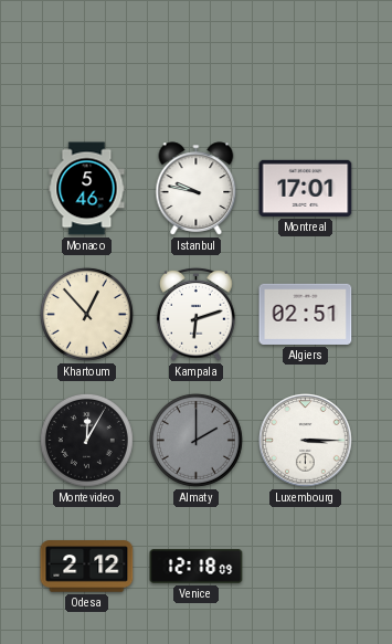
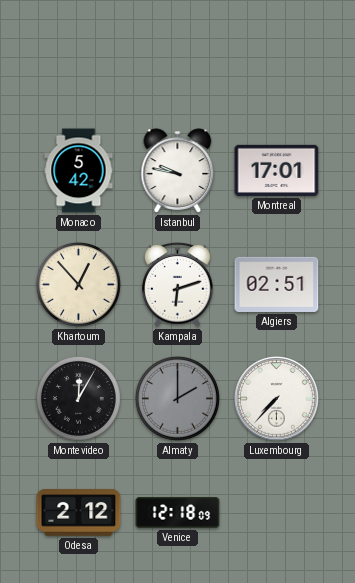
Monaco: 5:46 -> 5:42
Luxembourg: 3:15 -> 7:37
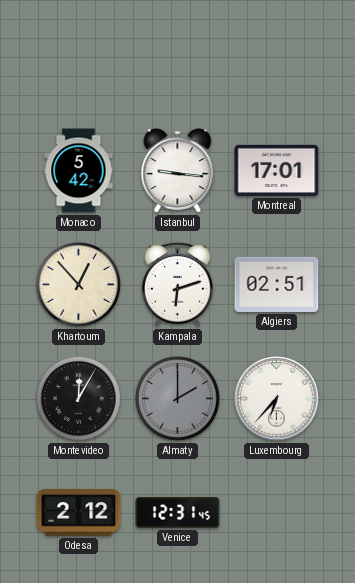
Istanbul: 9:47 -> 9:16
Luxembourg: 7:37 -> 6:37
Venice: 12:18 -> 12:31
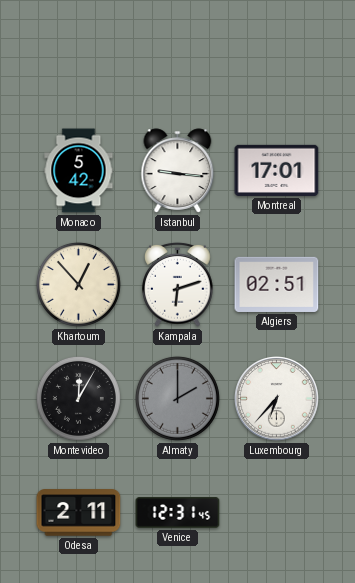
Odesa: 2:12 -> 2:11
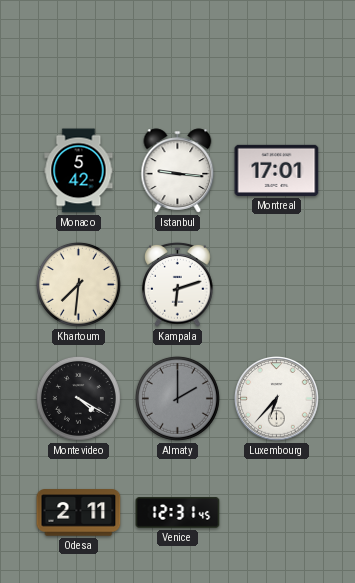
Khartoum: 12:53 -> 7:31
Algiers: 02:51 -> none
Montevideo: 12:05 -> 4:20
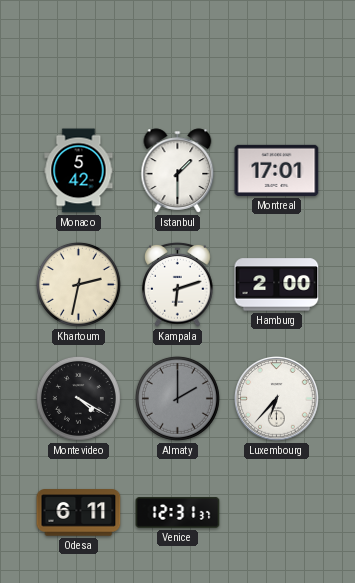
Istanbul: 9:16 -> 1:30
Khartoum: 7:31 -> 2:32
Hamburg: none -> 2:00
Odesa: 2:11 -> 6:11
Venice: 12:31:45 -> 12:31:37
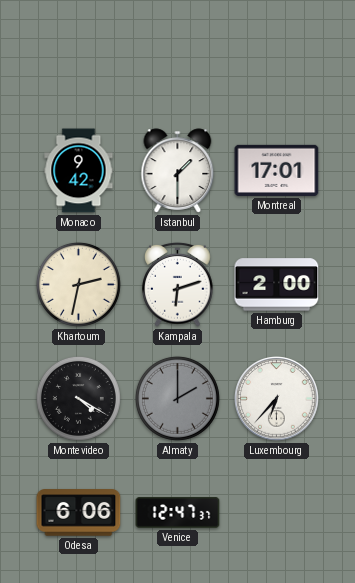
Monaco: 5:42 -> 9:42
Odesa: 6:11 -> 6:06
Venice: 12:31 -> 12:47
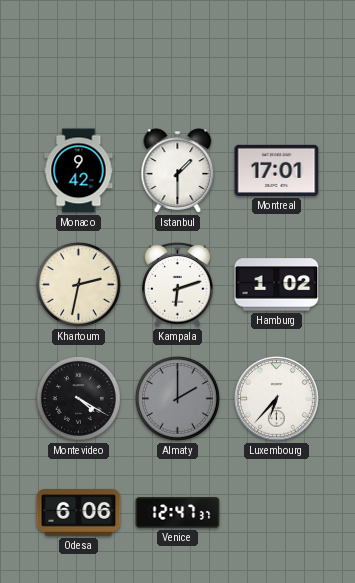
Hamburg: 2:00 -> 1:02
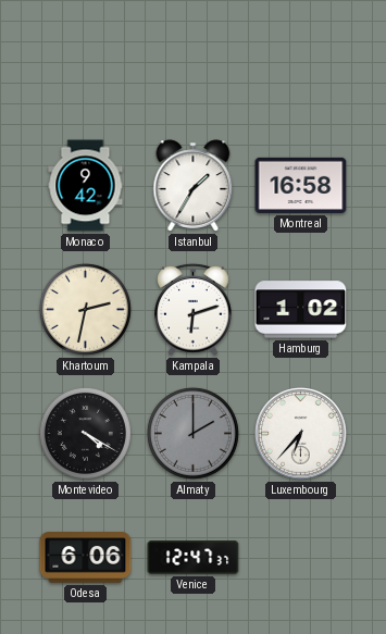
Istanbul: 1:30 -> 1:35
Montreal: 17:01 -> 16:58
